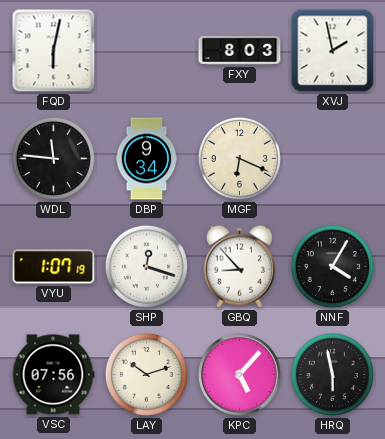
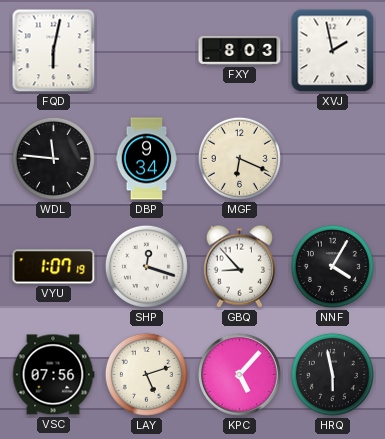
LAY: 10:12 -> 5:12
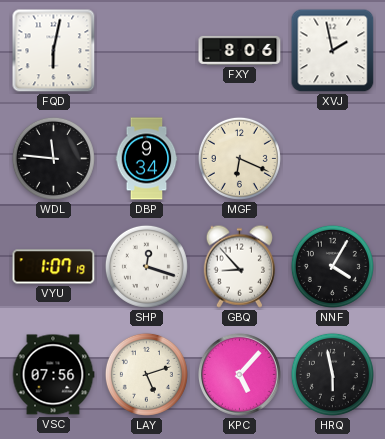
FXY: 8:03 -> 8:06
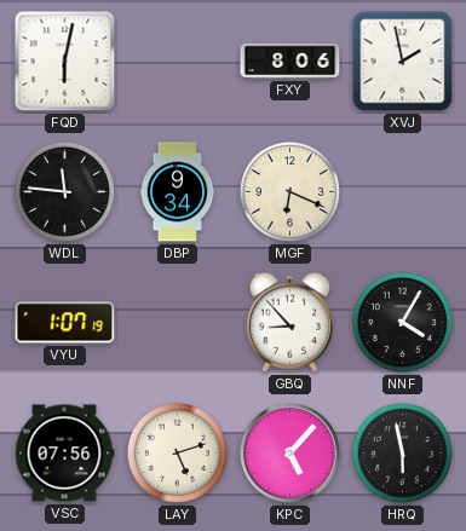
SHP: 12:18 -> none
